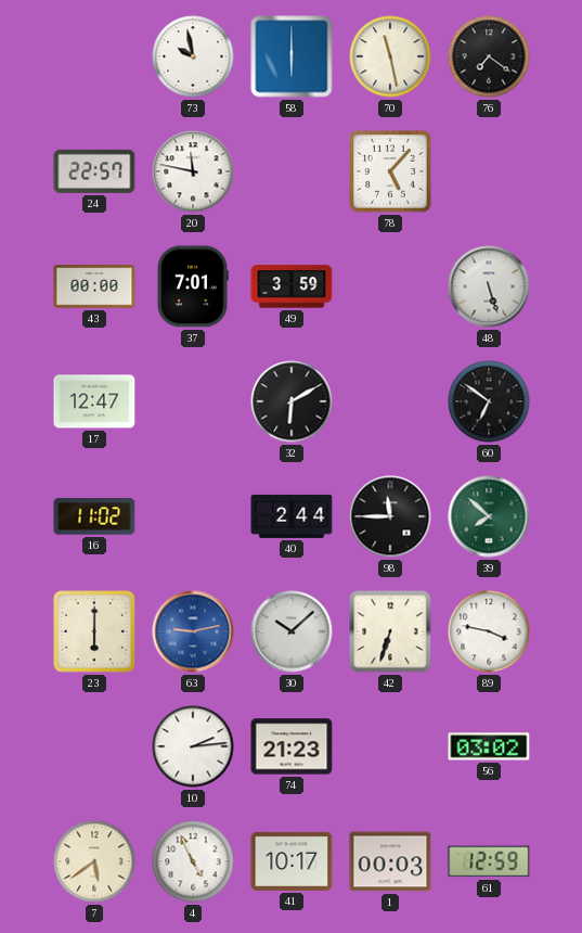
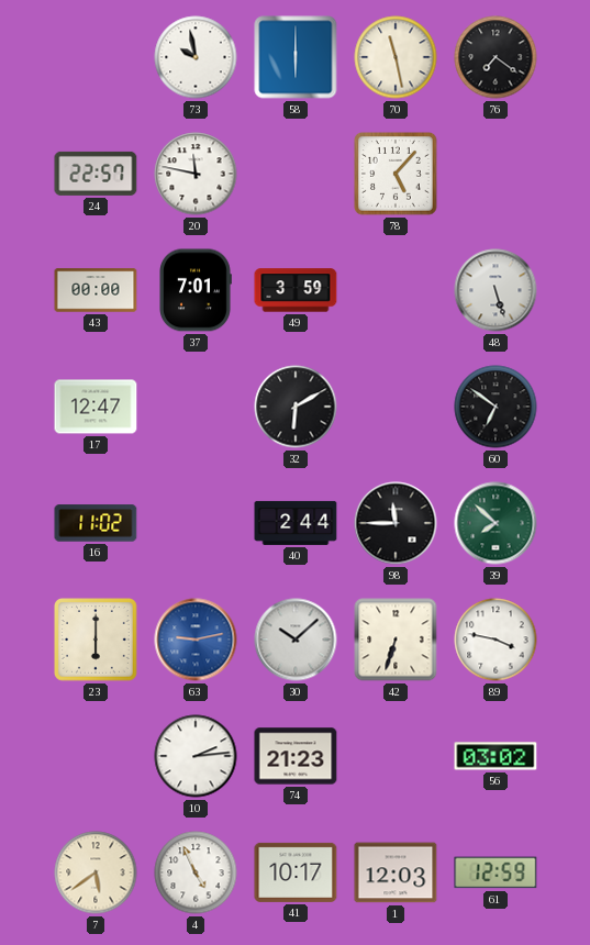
1: 00:03 -> 12:03
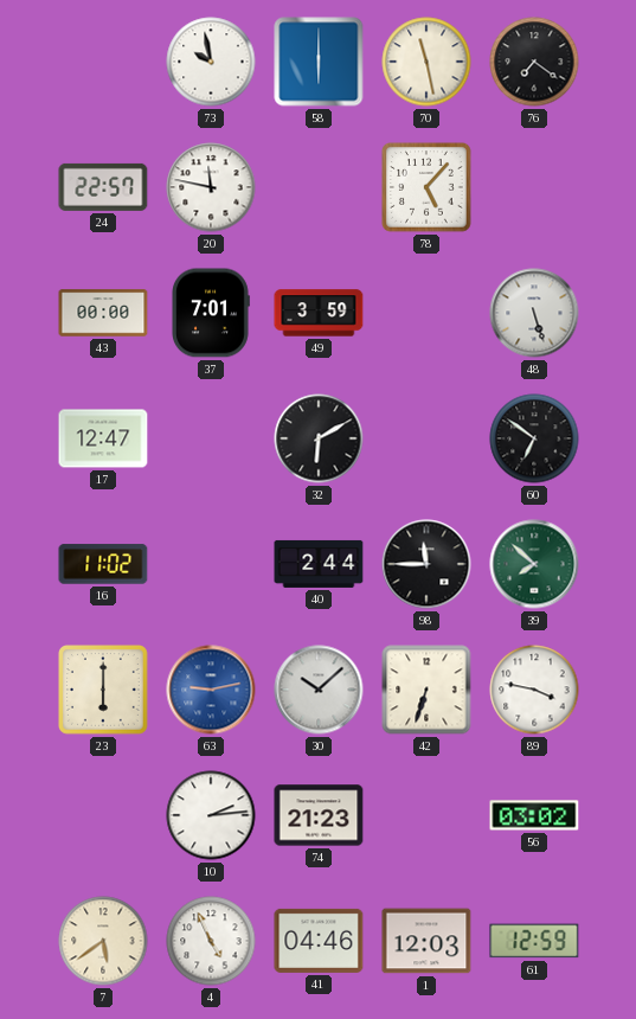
41: 10:17 -> 04:46
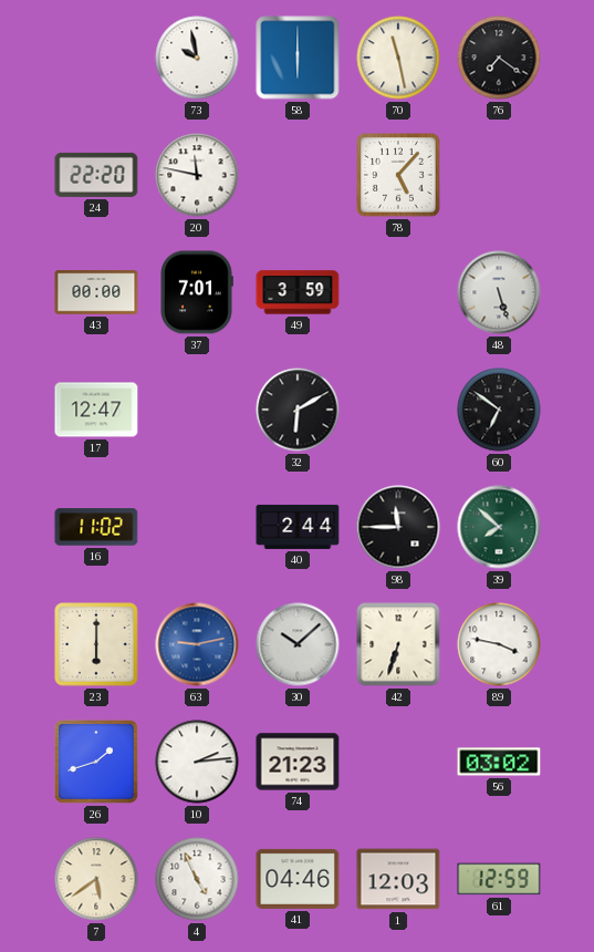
24: 22:57 -> 22:20
26: none -> 1:42
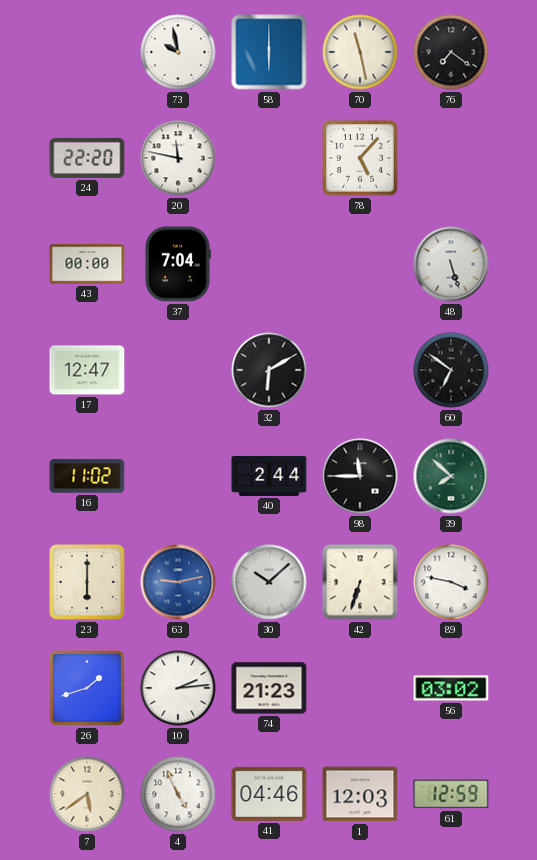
37: 7:01 -> 7:04
49: 3:59 -> none
